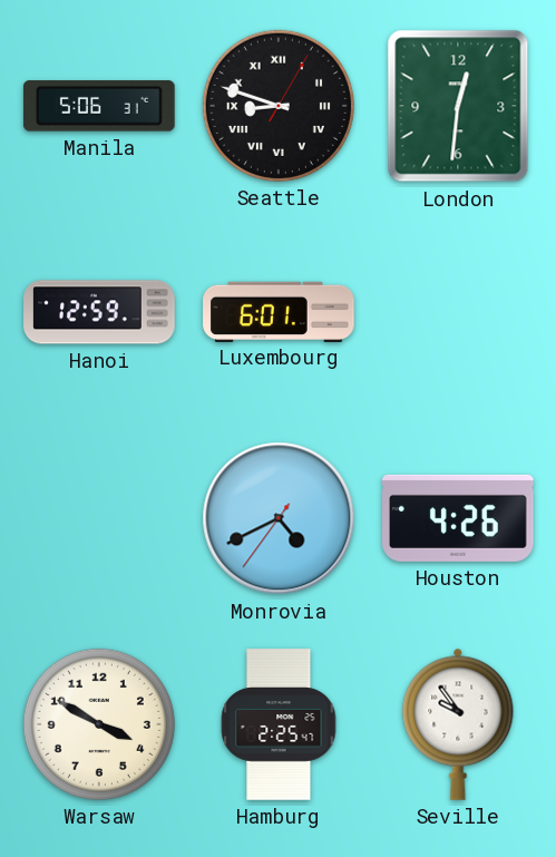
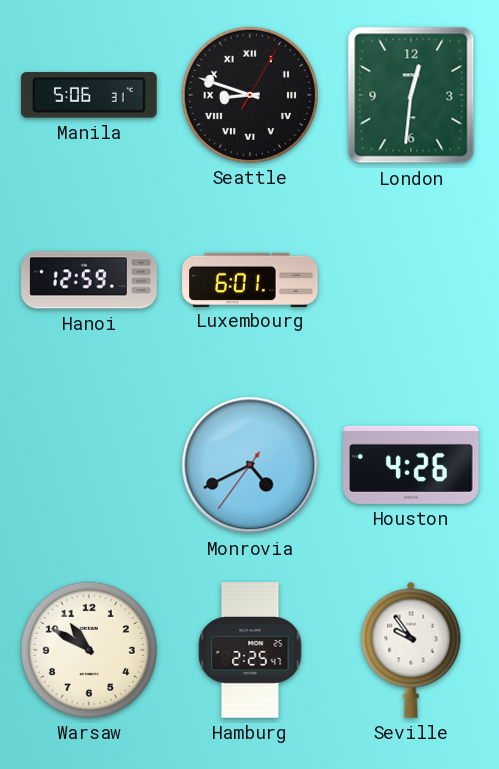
Warsaw: 3:50 -> 10:50
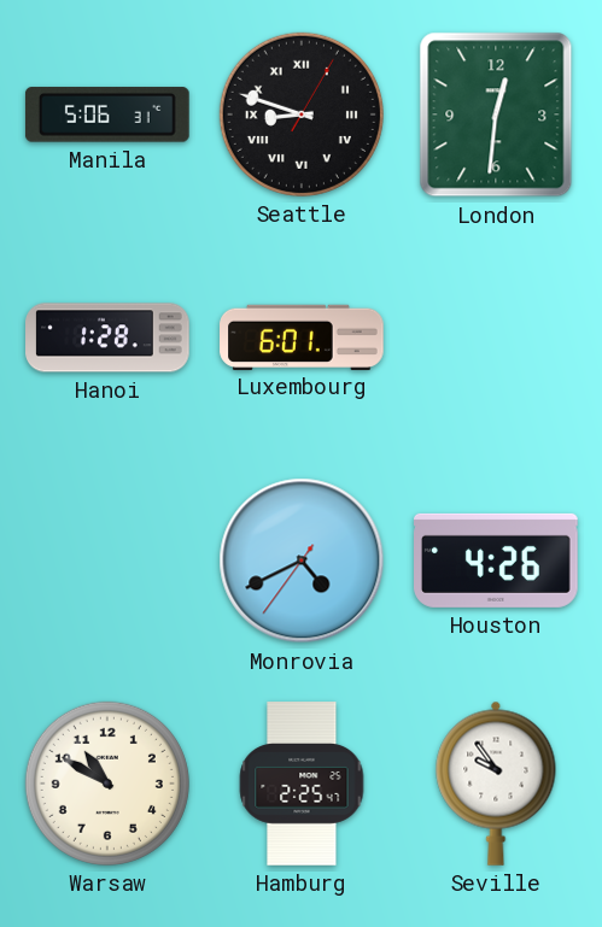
Hanoi: 12:59 -> 1:28
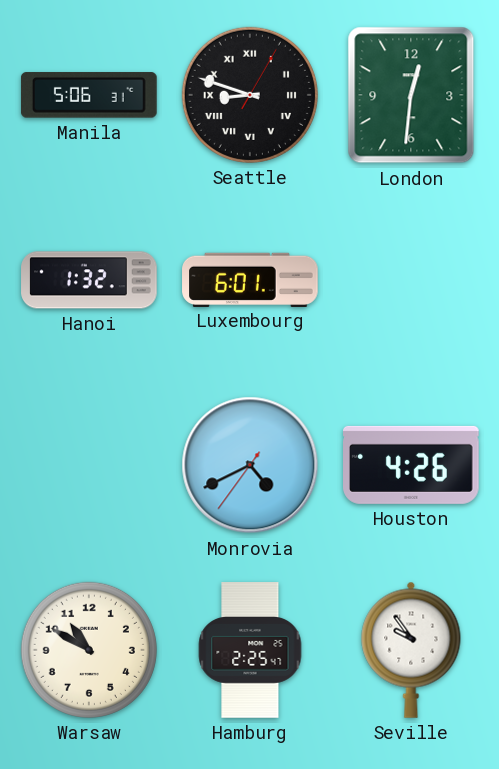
Hanoi: 1:28 -> 1:32
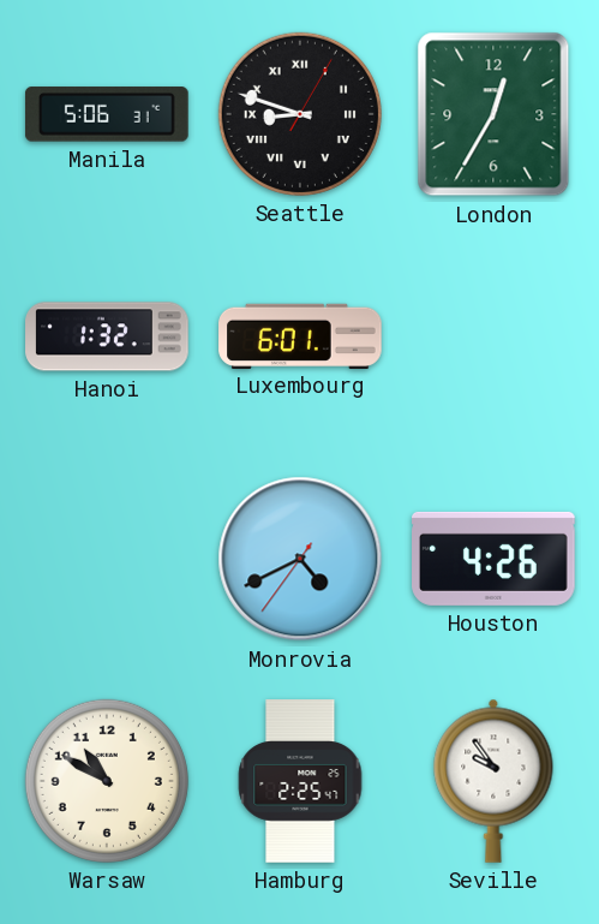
London: 12:31 -> 12:35
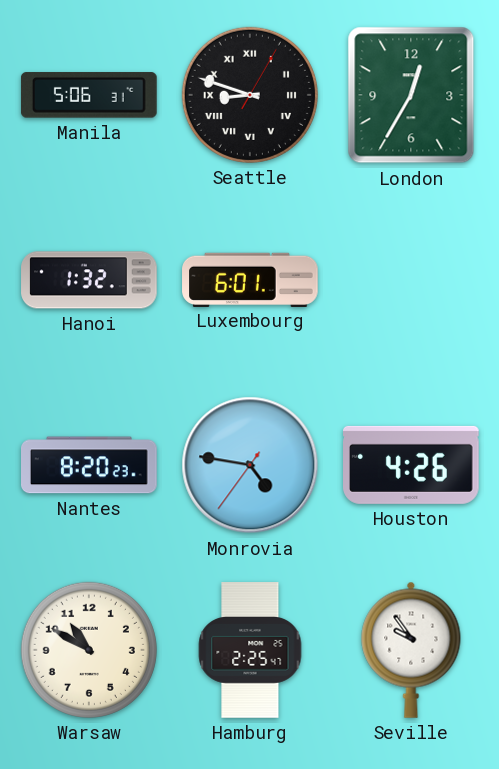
Nantes: none -> 8:20
Monrovia: 4:40 -> 4:46
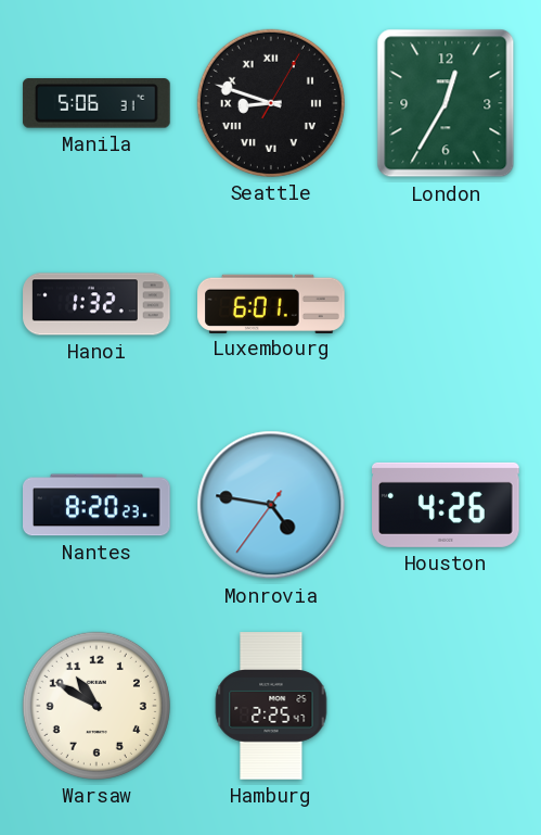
Seville: 9:54 -> none
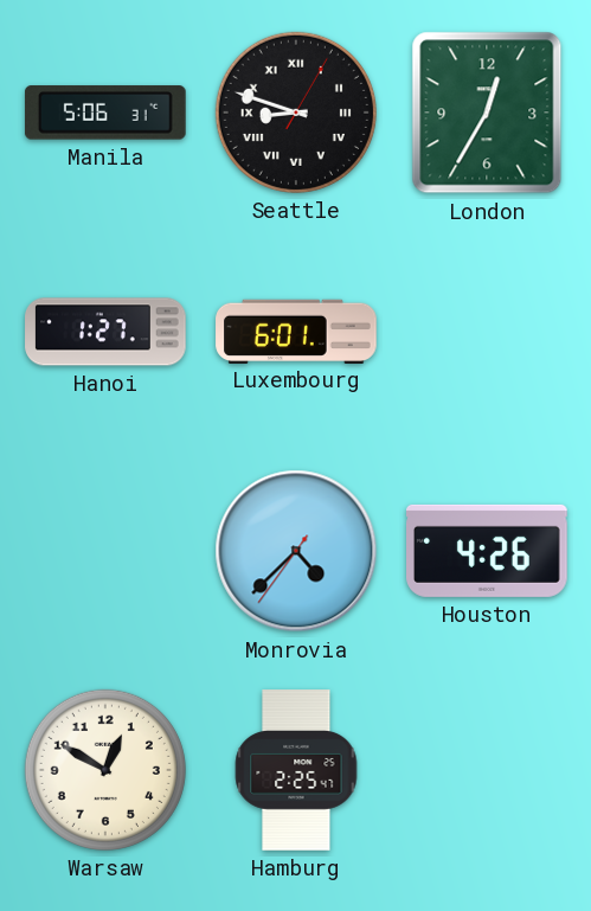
Hanoi: 1:32 -> 1:27
Nantes: 8:20 -> none
Monrovia: 4:46 -> 4:37
Warsaw: 10:50 -> 12:50
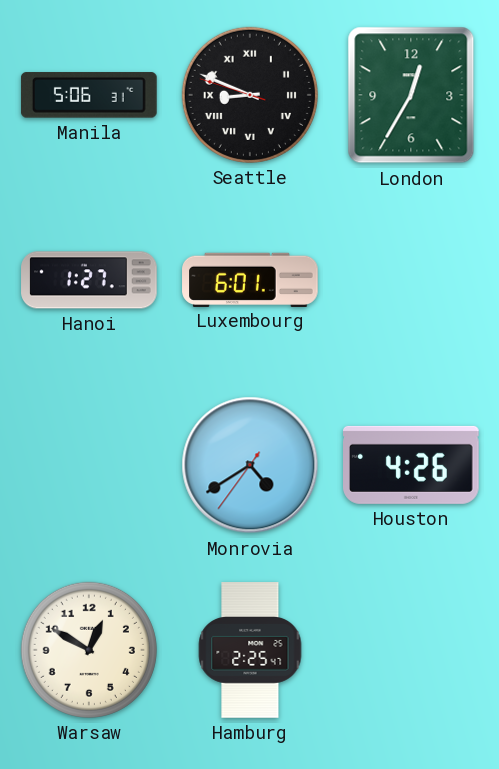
Seattle: 8:48:05 -> 8:48:48
Monrovia: 4:37 -> 4:39
